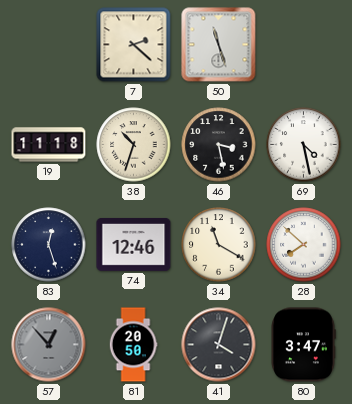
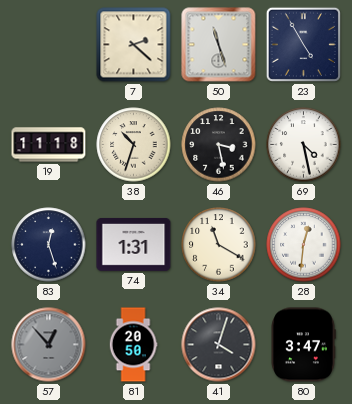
23: none -> 4:55
74: 12:46 -> 1:31
28: 7:52 -> 12:31
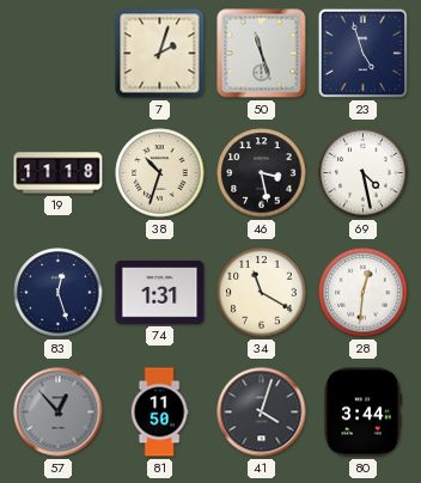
7: 2:22 -> 2:03
23: 4:55 -> 4:57
81: 20:50 -> 11:50
80: 3:47 -> 3:44
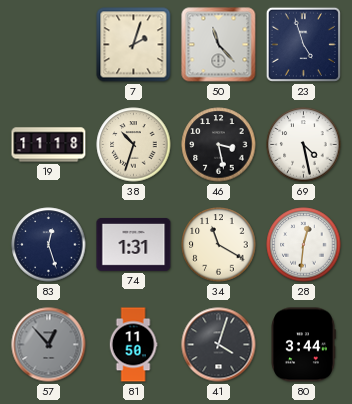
50: 11:27 -> 11:23
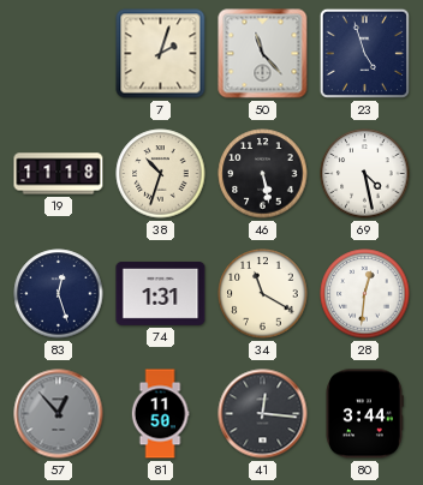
46: 3:28 -> 5:28
41: 4:03 -> 12:16
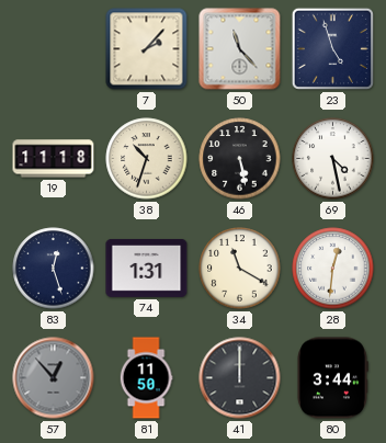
7: 2:03 -> 2:07
41: 12:16 -> 12:00
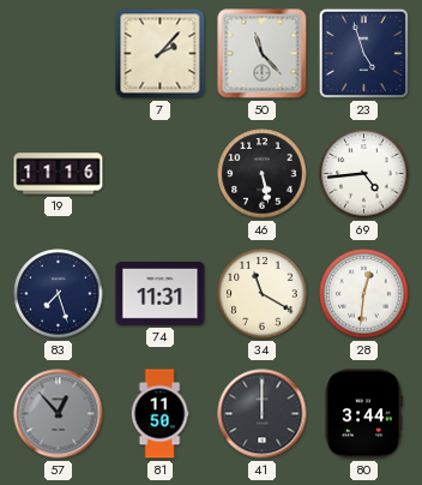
19: 11:18 -> 11:16
38: 10:33 -> none
69: 4:28 -> 4:44
83: 12:27 -> 7:27
74: 1:31 -> 11:31
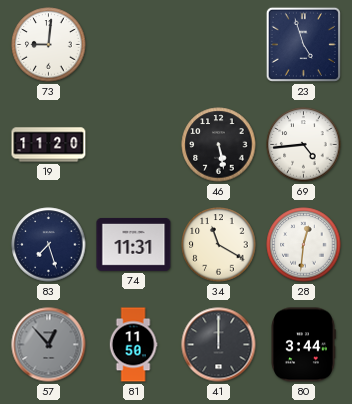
73: none -> 9:01
7: 2:07 -> none
50: 11:23 -> none
19: 11:16 -> 11:20
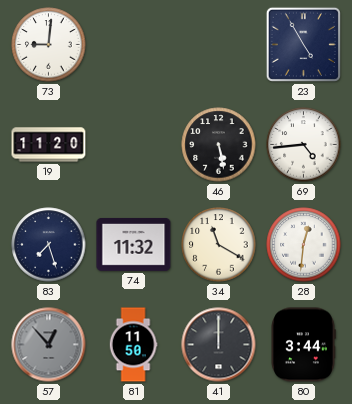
23: 4:57 -> 4:55
74: 11:31 -> 11:32
